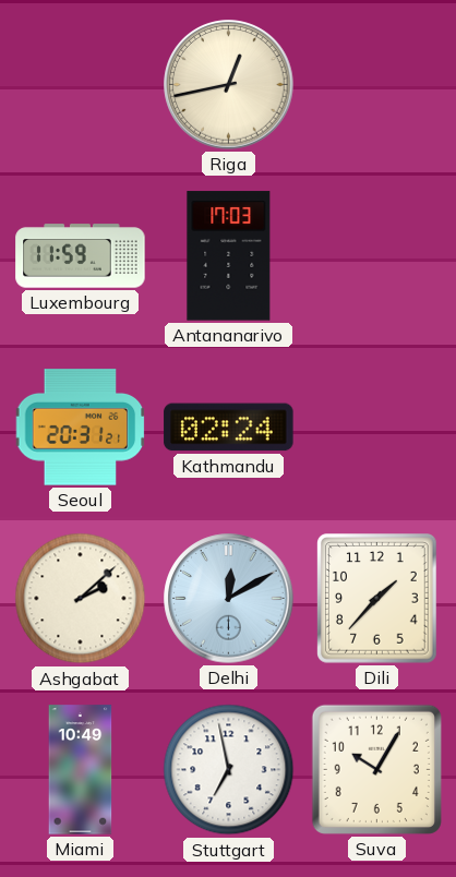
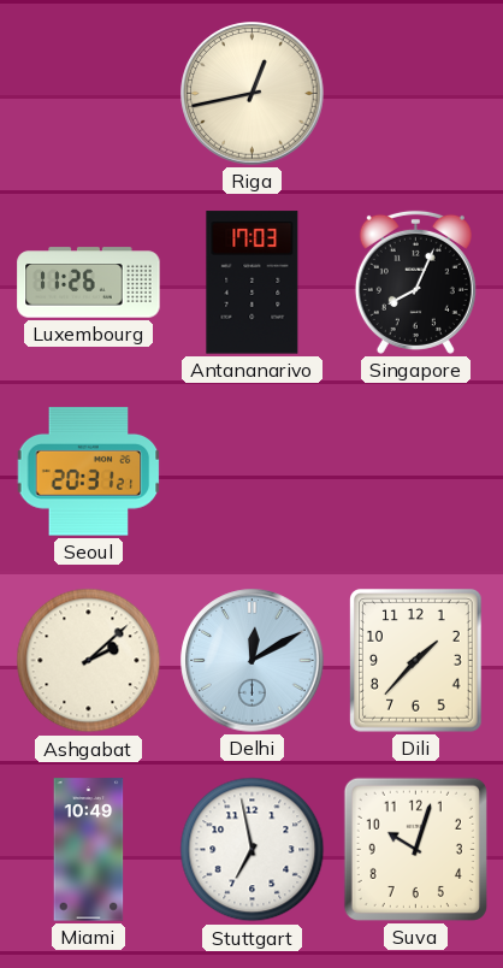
Luxembourg: 11:59 -> 11:26
Singapore: none -> 8:04
Kathmandu: 02:24 -> none
Suva: 10:05 -> 10:03
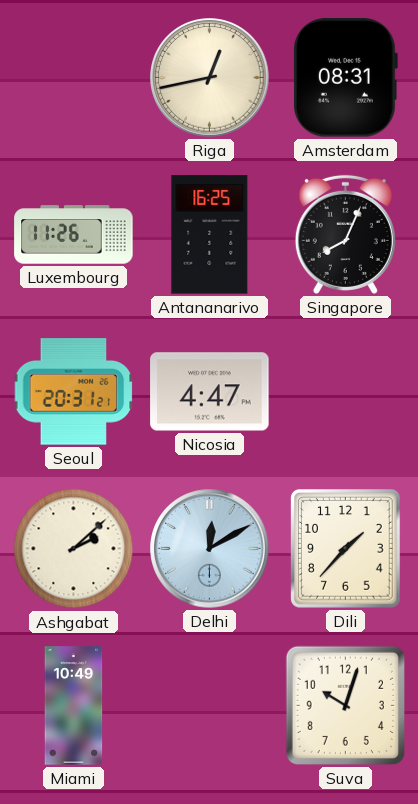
Amsterdam: none -> 08:31
Antananarivo: 17:03 -> 16:25
Nicosia: none -> 4:47
Stuttgart: 6:58 -> none
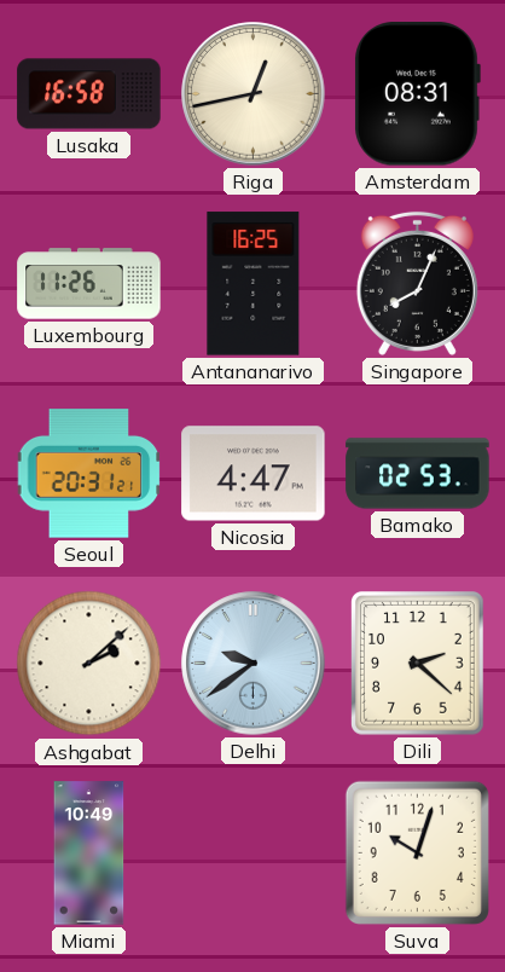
Lusaka: none -> 16:58
Bamako: none -> 02:53
Delhi: 12:10 -> 9:39
Dili: 1:37 -> 2:22
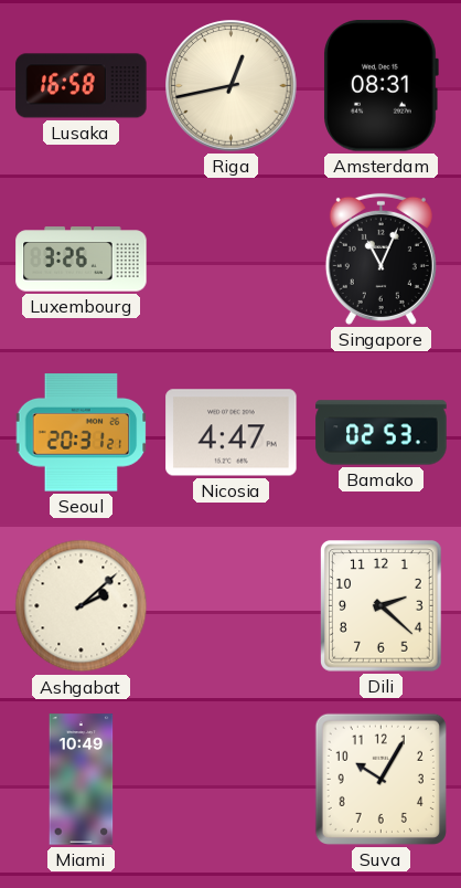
Luxembourg: 11:26 -> 3:26
Antananarivo: 16:25 -> none
Singapore: 8:04 -> 11:04
Delhi: 9:39 -> none
Suva: 10:03 -> 10:05
